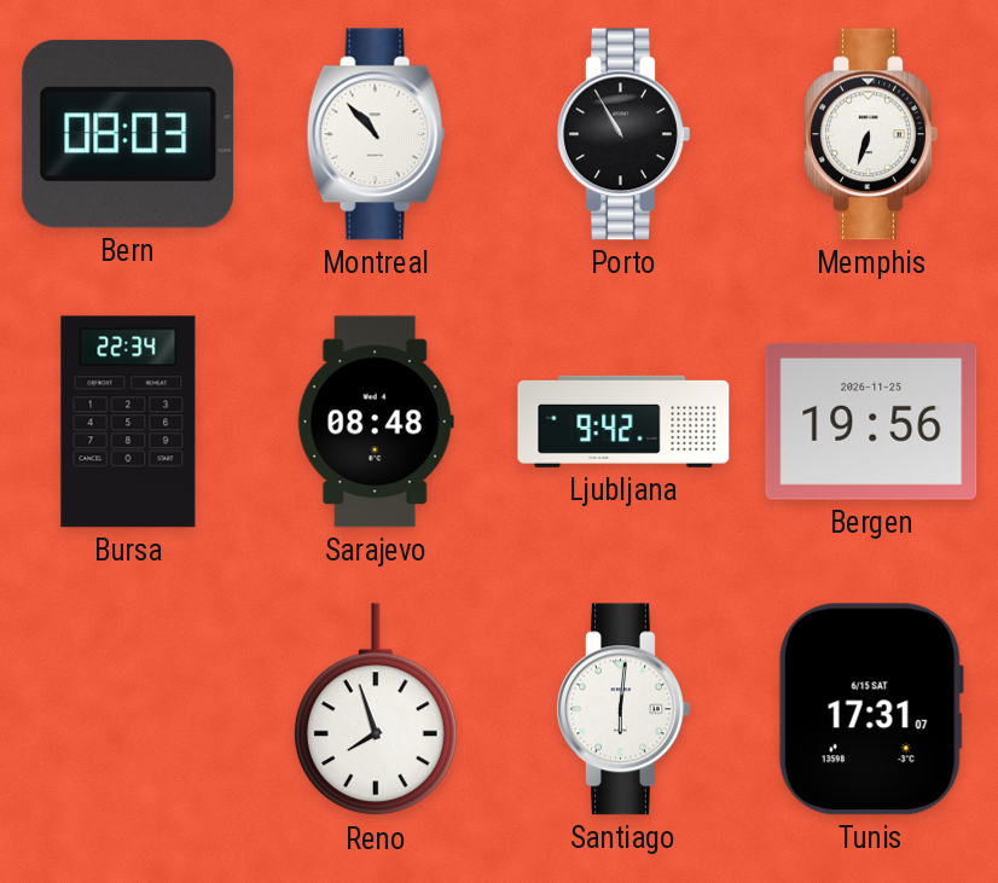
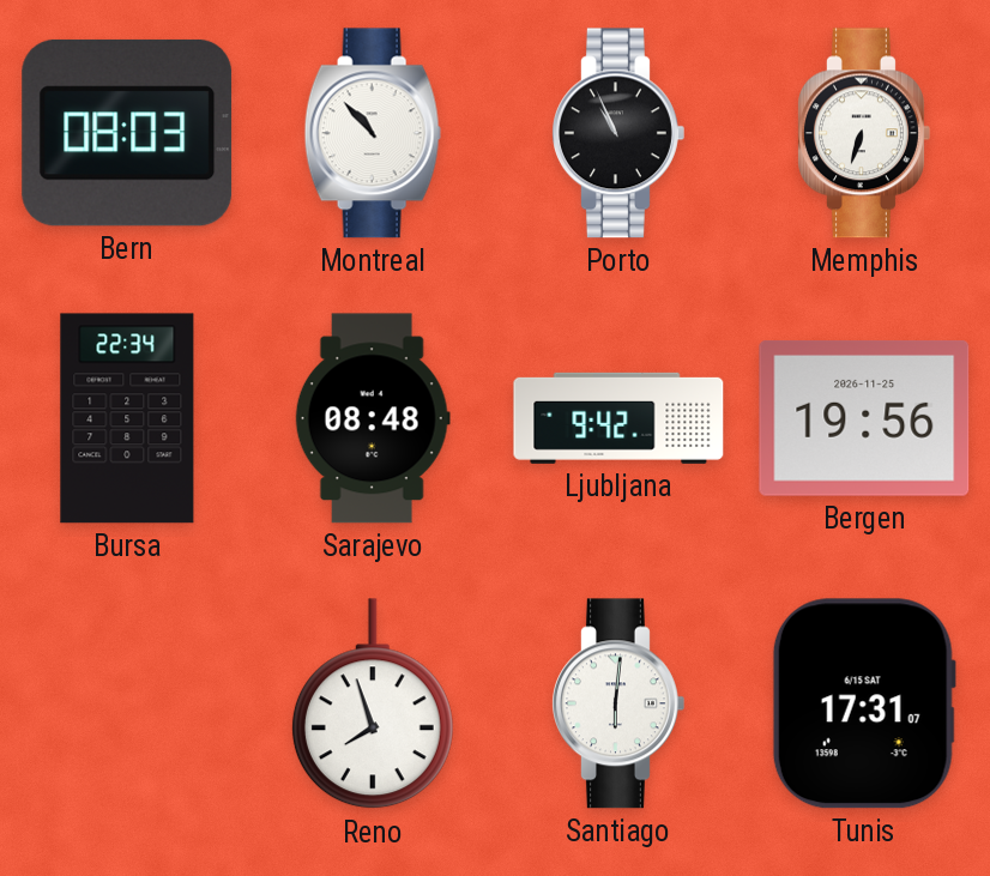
Porto: 10:55 -> 10:56
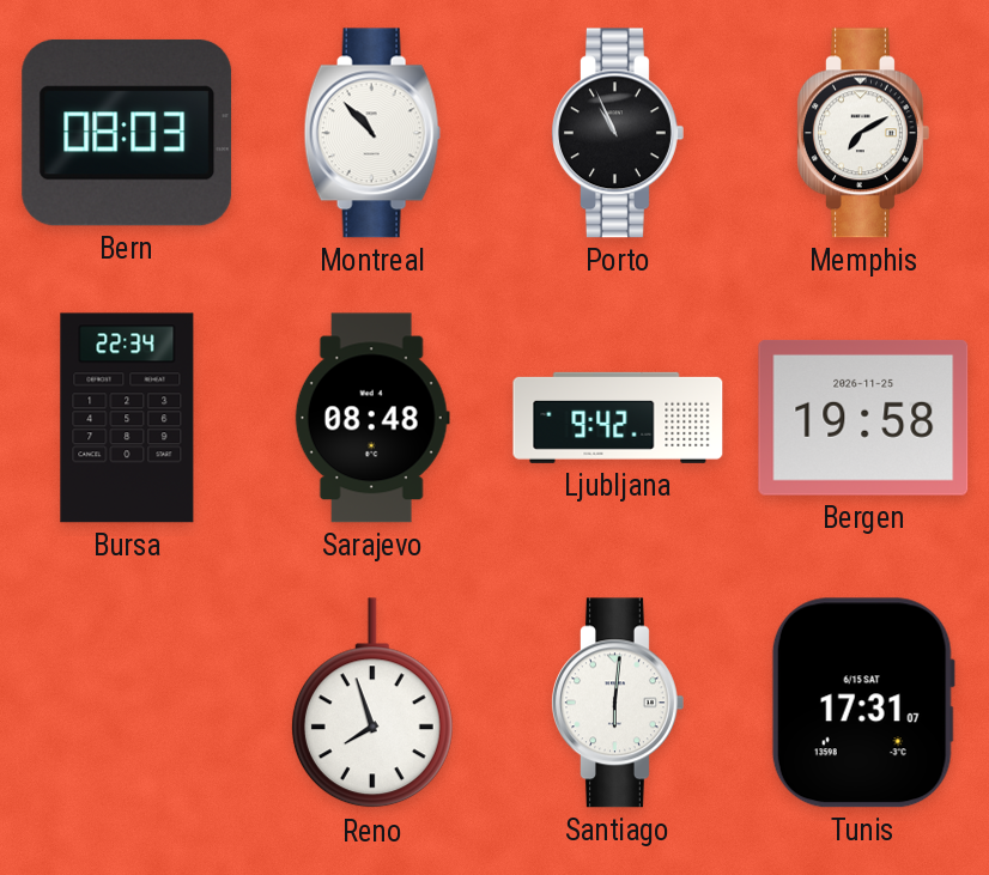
Memphis: 6:33 -> 7:10
Bergen: 19:56 -> 19:58
